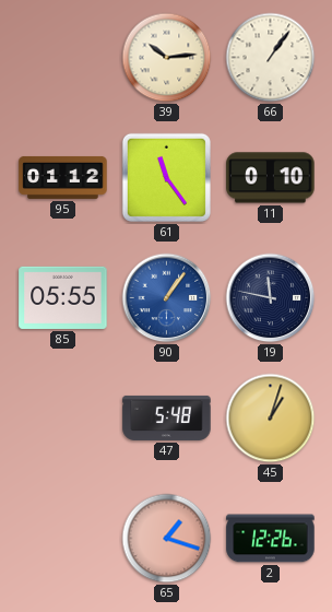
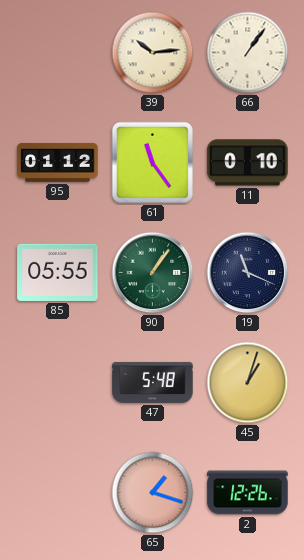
90 dial: blue -> green
19: 11:47 -> 11:19
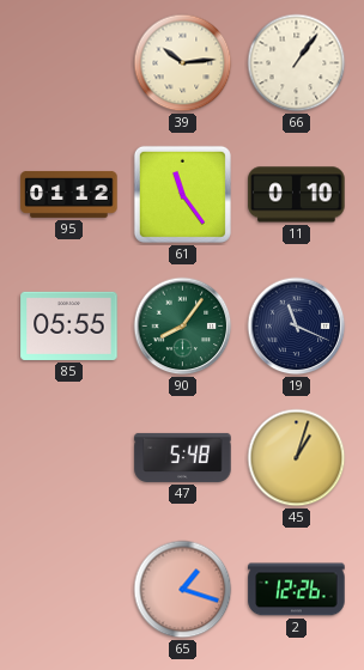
90: 1:06 -> 8:06
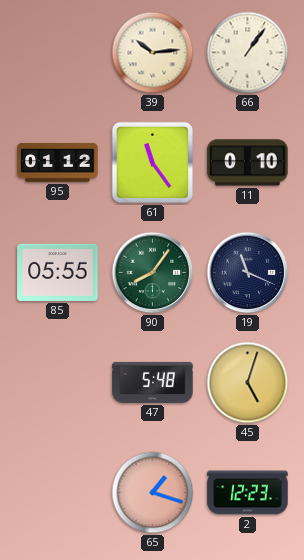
45: 1:03 -> 5:03
2: 12:26 -> 12:23
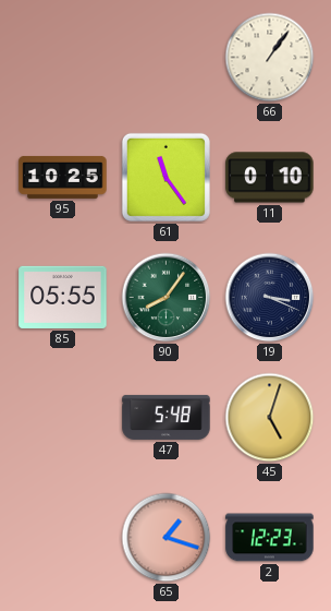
39: 10:14 -> none
95: 01:12 -> 10:25
19: 11:19 -> 3:19
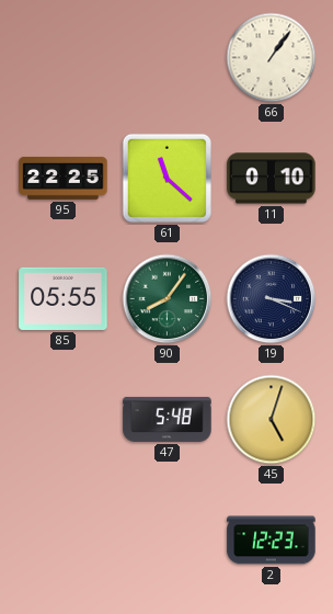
95: 10:25 -> 22:25
61: 11:24 -> 11:22
65: 1:18 -> none
